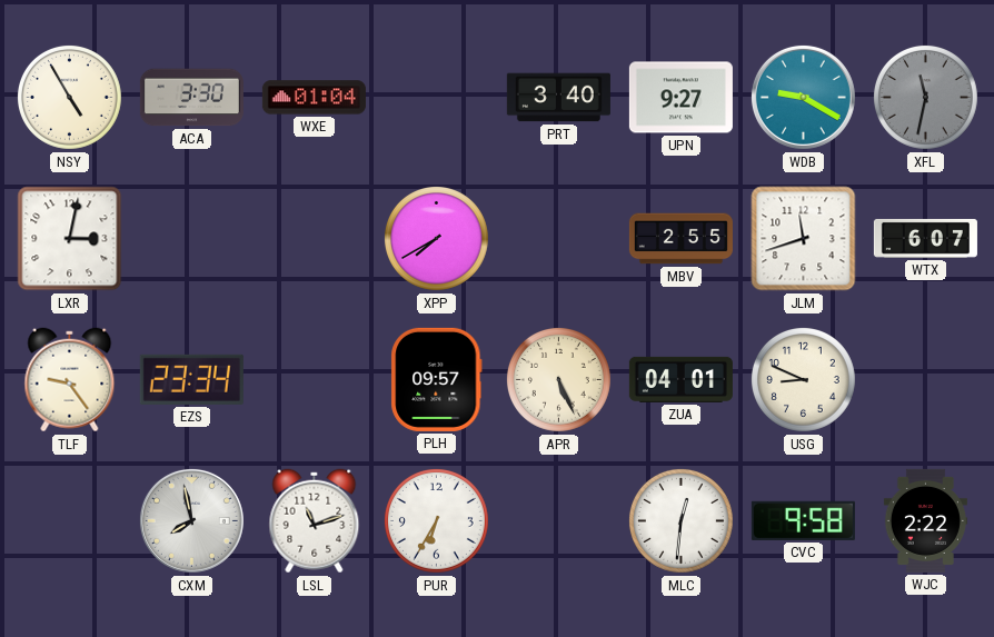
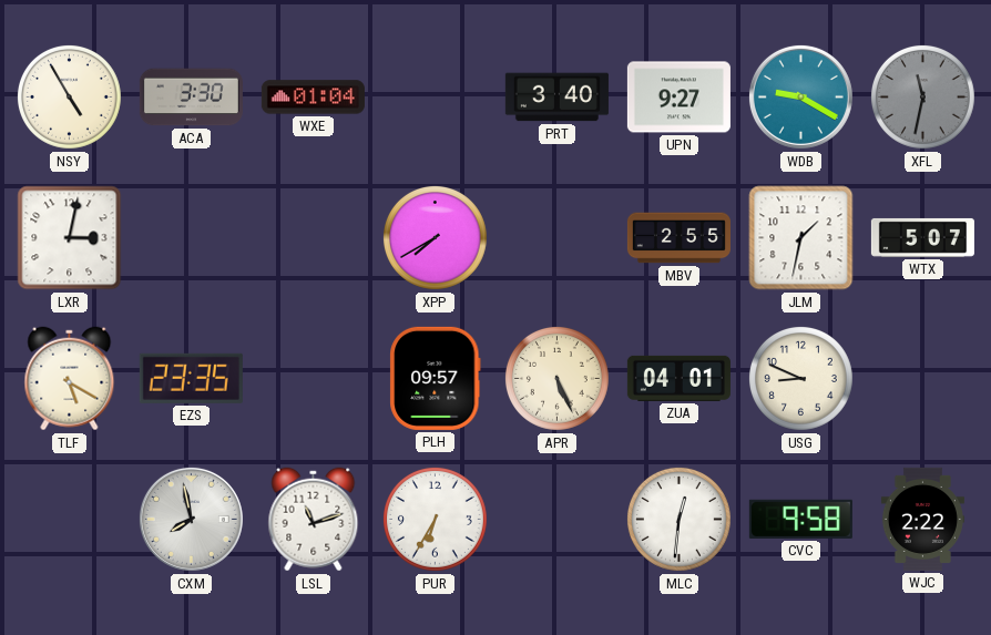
JLM: 11:42 -> 1:32
WTX: 6:07 -> 5:07
TLF: 9:24 -> 5:20
EZS: 23:34 -> 23:35
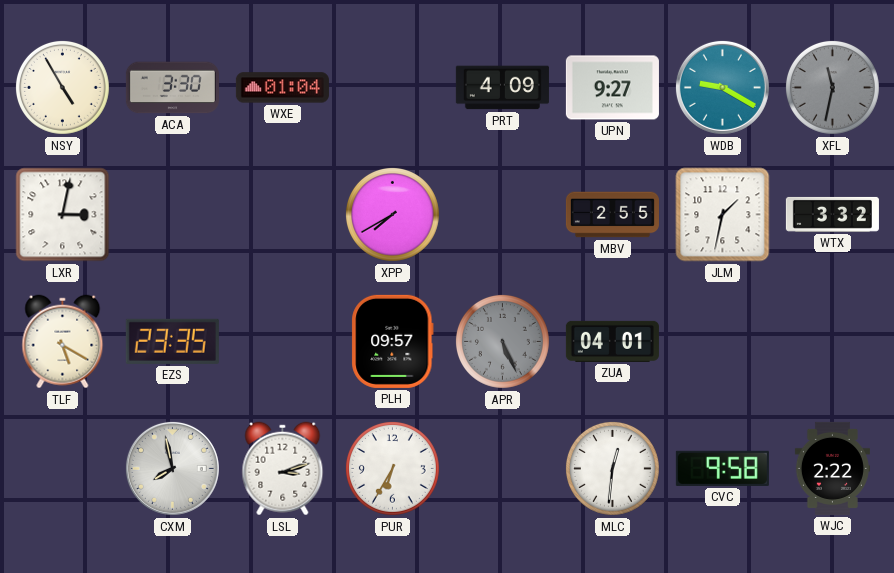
PRT: 3:40 -> 4:09
WTX: 5:07 -> 3:32
APR dial: cream -> grey
USG: 8:49 -> none
LSL: 11:12 -> 3:12
